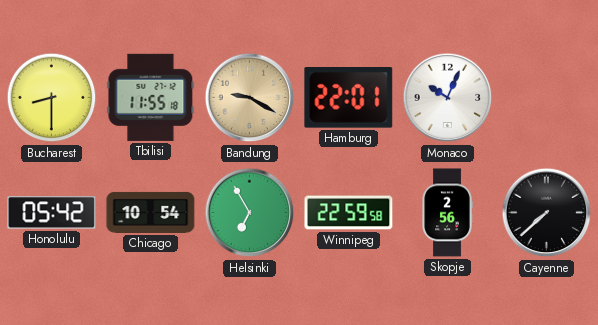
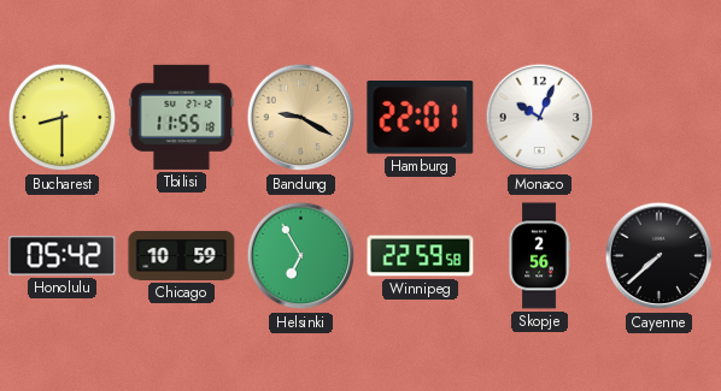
Chicago: 10:54 -> 10:59
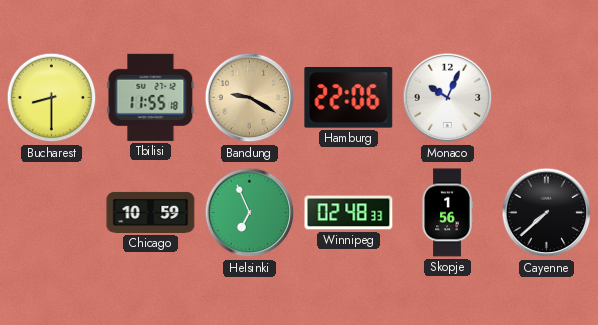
Hamburg: 22:01 -> 22:06
Honolulu: 05:42 -> none
Helsinki: 6:55 -> 6:56
Winnipeg: 22:59 -> 02:48
Skopje: 2:56 -> 1:56
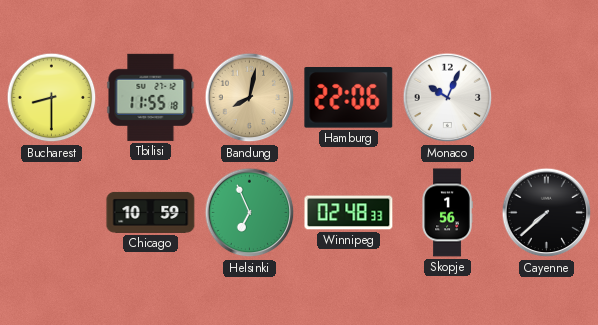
Bandung: 9:20 -> 8:02
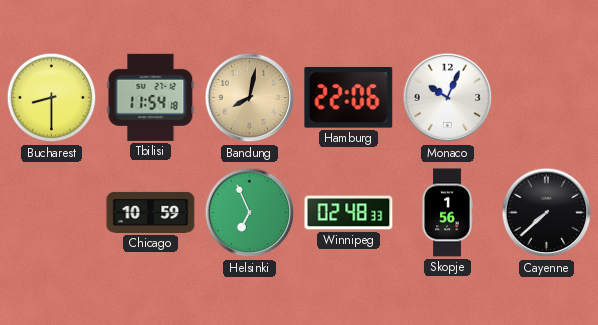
Tbilisi: 11:55 -> 11:54
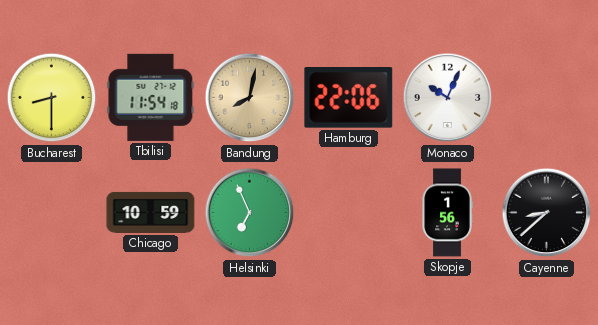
Winnipeg: 02:48 -> none
Cayenne: 7:38 -> 8:38
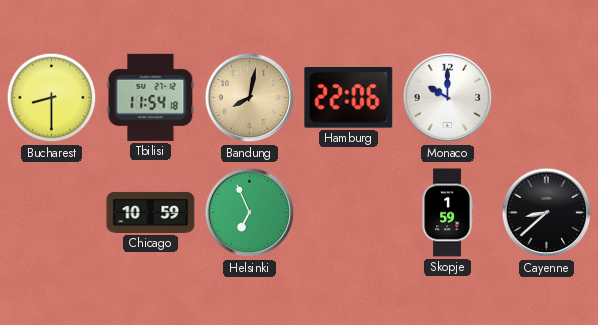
Monaco: 10:04 -> 10:00
Skopje: 1:56 -> 1:59
